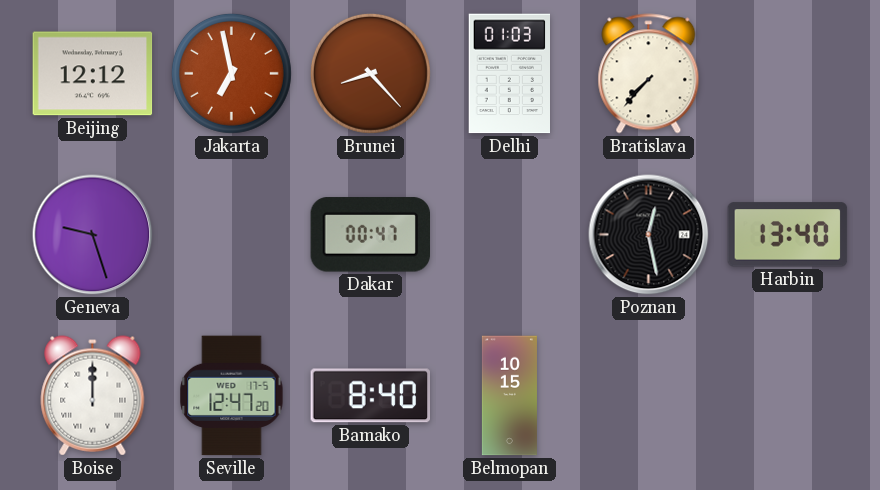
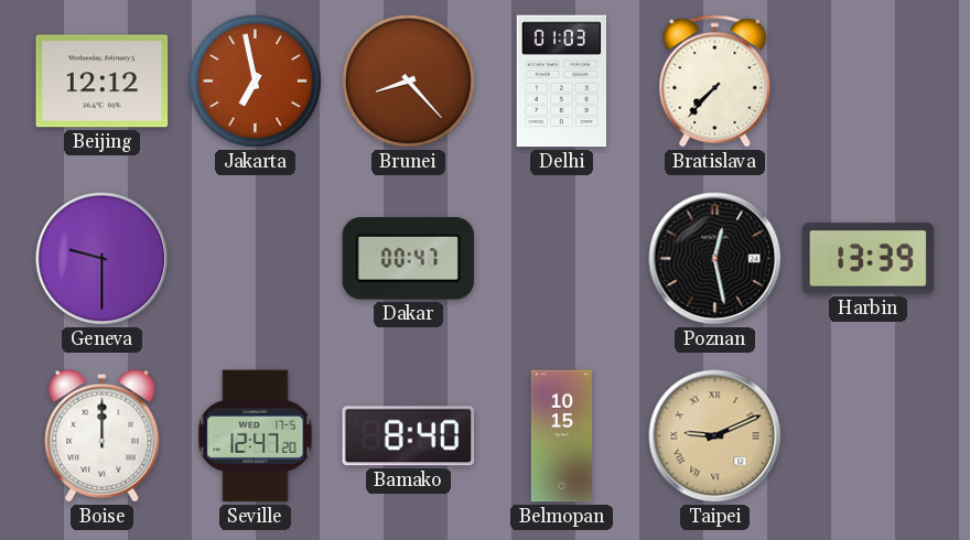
Geneva: 9:27 -> 9:30
Harbin: 13:40 -> 13:39
Taipei: none -> 9:11
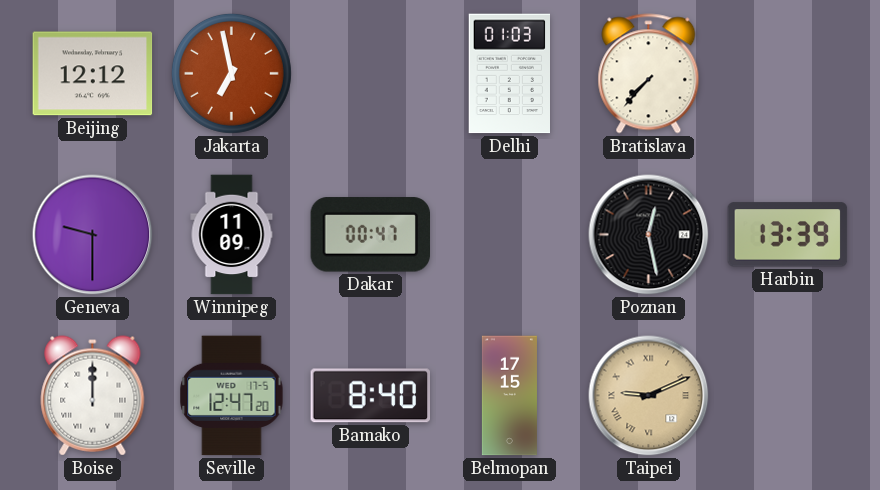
Brunei: 8:23 -> none
Winnipeg: none -> 11:09
Belmopan: 10:15 -> 17:15
